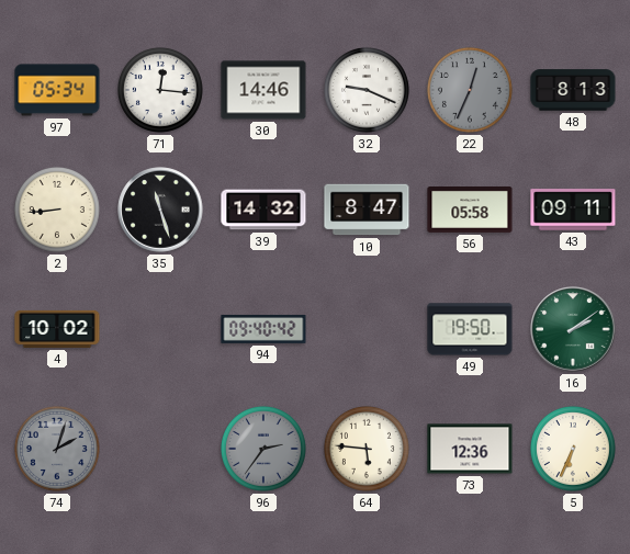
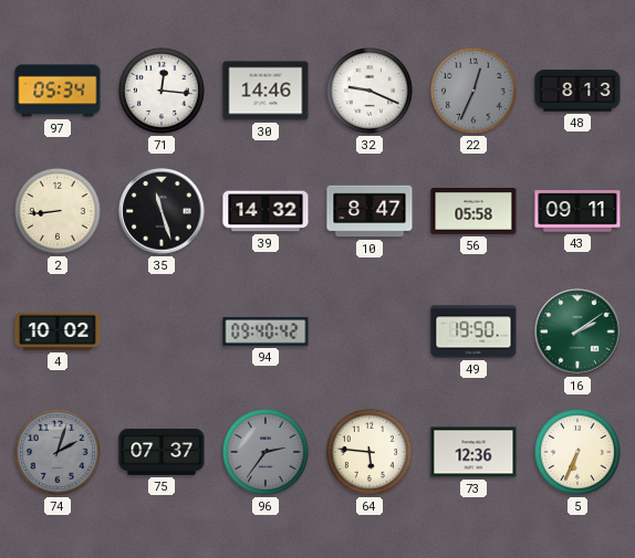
75: none -> 07:37
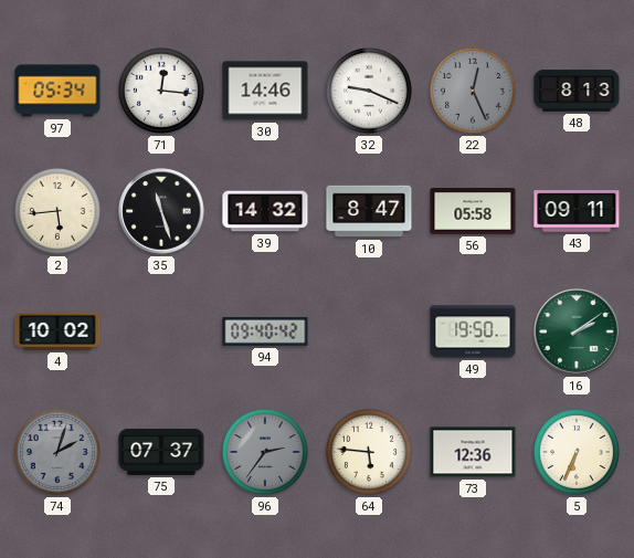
22: 12:34 -> 12:26
2: 8:44 -> 5:44
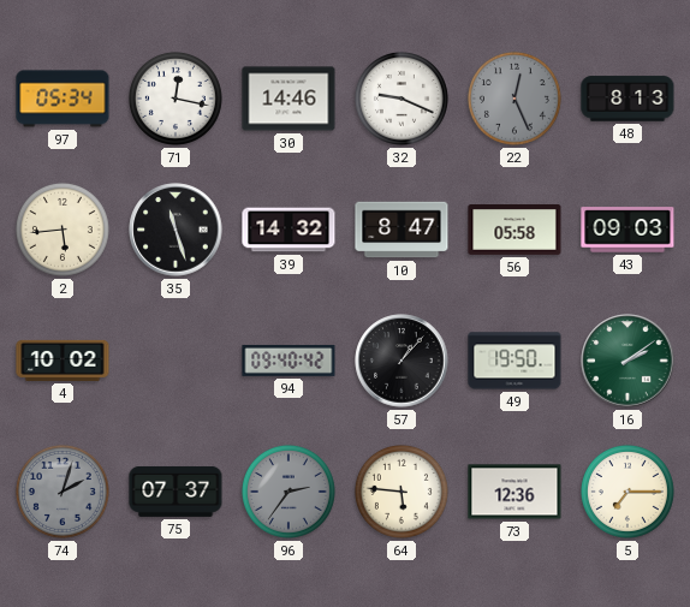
71: 12:16 -> 12:17
43: 09:11 -> 09:03
57: none -> 1:07
5: 6:34 -> 7:15
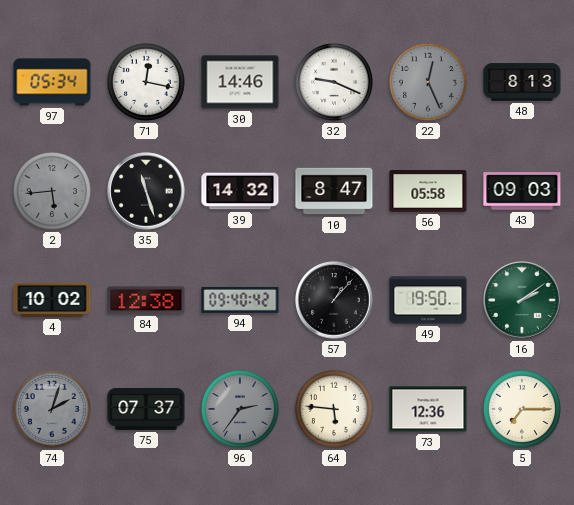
2 dial: cream -> grey
84: none -> 12:38
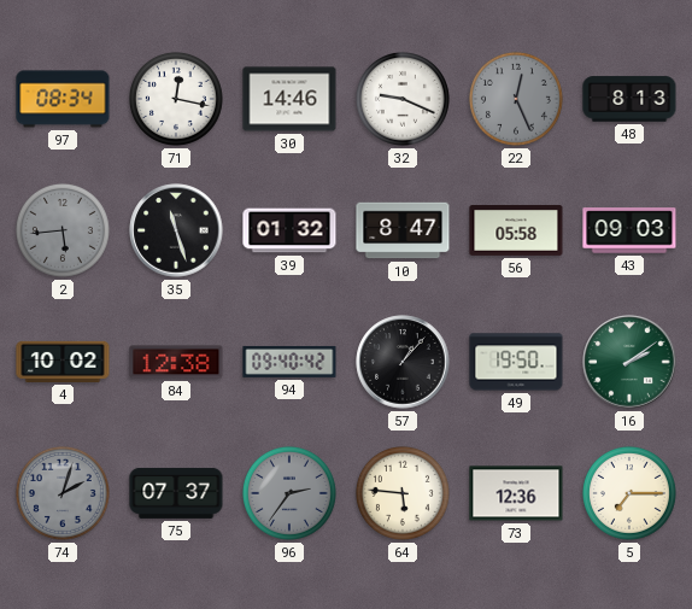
97: 05:34 -> 08:34
39: 14:32 -> 01:32
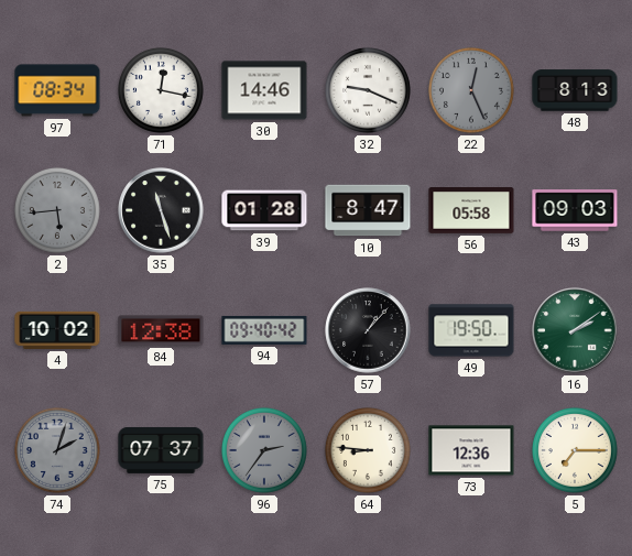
39: 01:32 -> 01:28
64: 5:46 -> 8:46
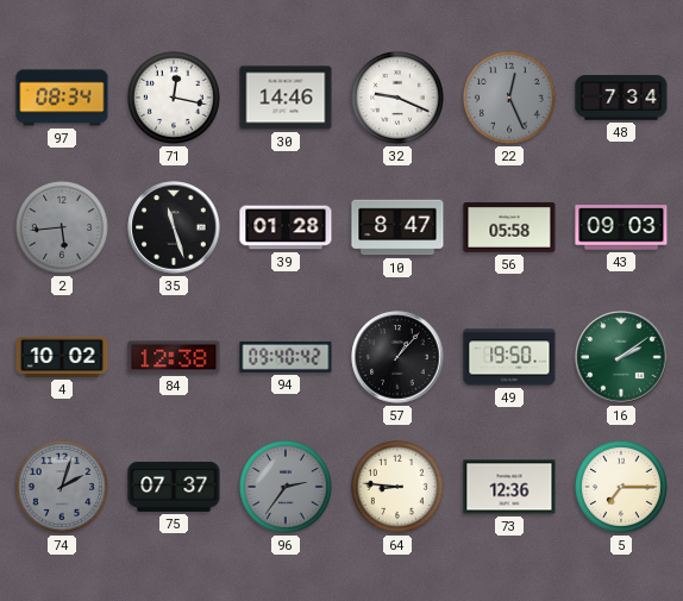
48: 8:13 -> 7:34
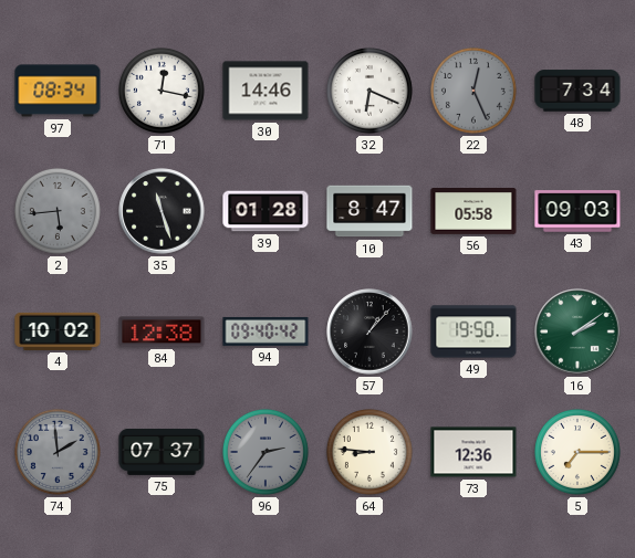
32: 9:19 -> 6:19
74: 2:03 -> 1:59
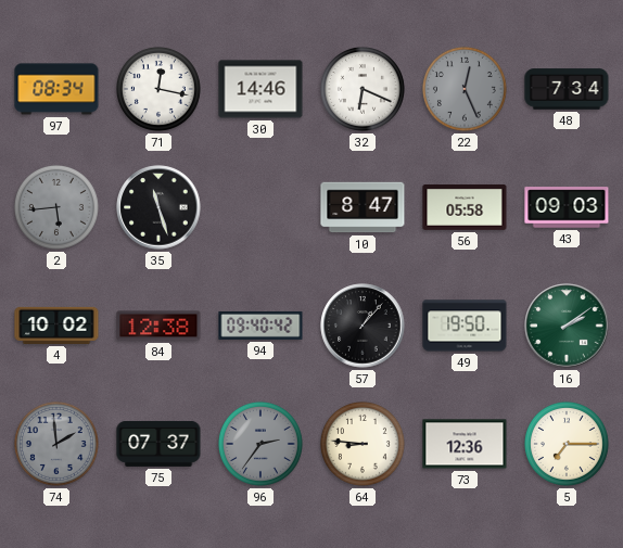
39: 01:28 -> none
